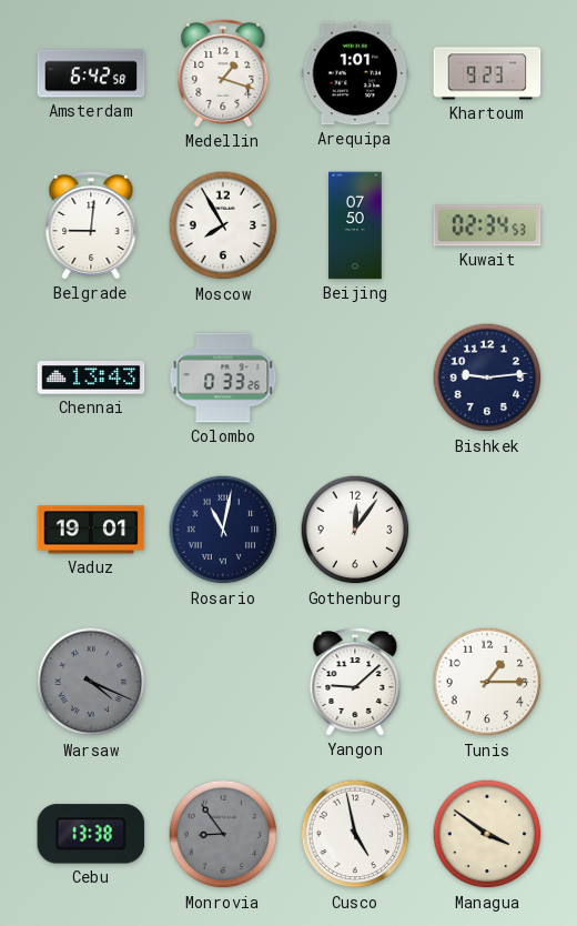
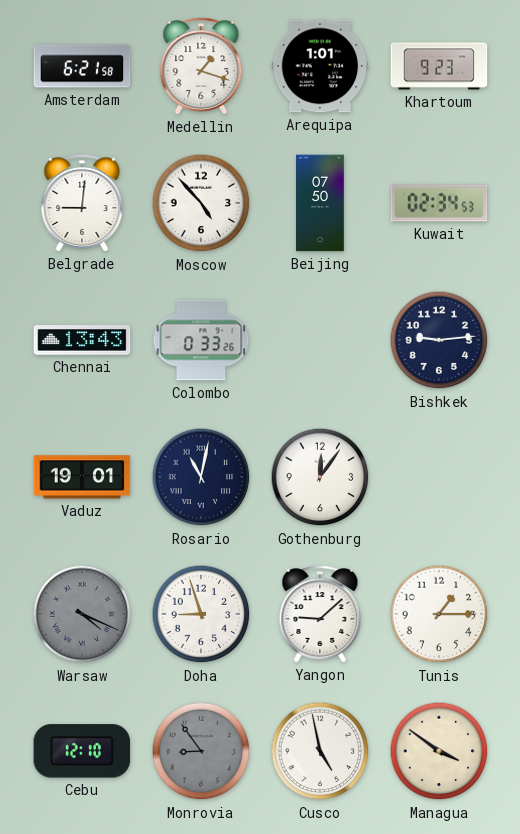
Amsterdam: 6:42 -> 6:21
Moscow: 7:55 -> 4:53
Doha: none -> 8:57
Cebu: 13:38 -> 12:10
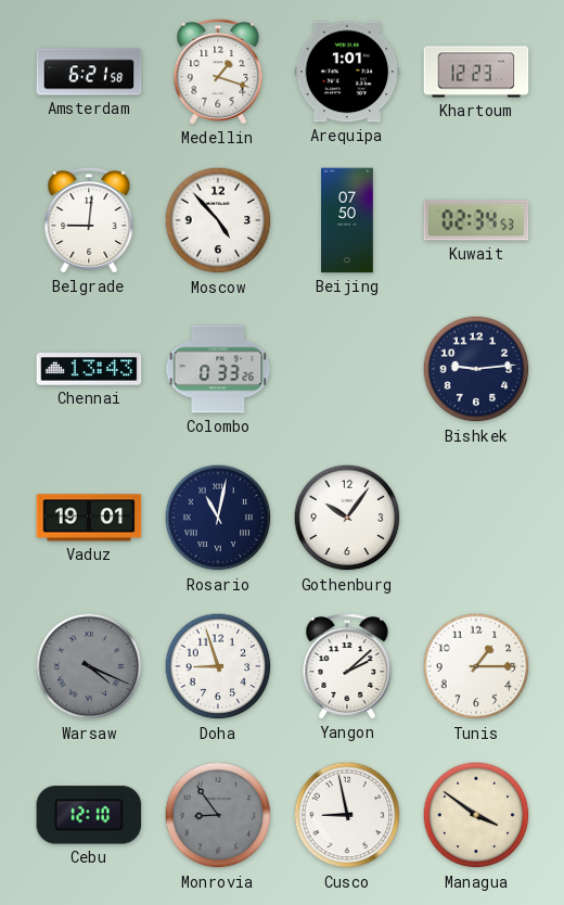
Khartoum: 9:23 -> 12:23
Gothenburg: 12:06 -> 10:06
Yangon: 9:08 -> 2:08
Cusco: 4:58 -> 8:58
